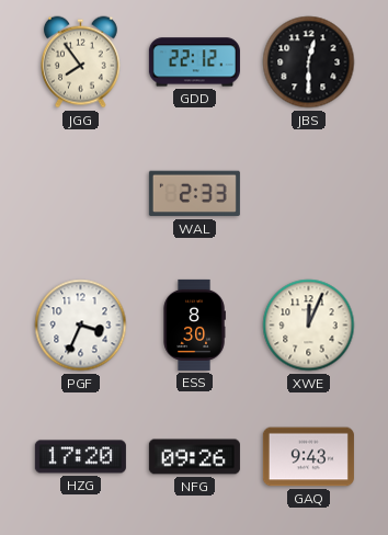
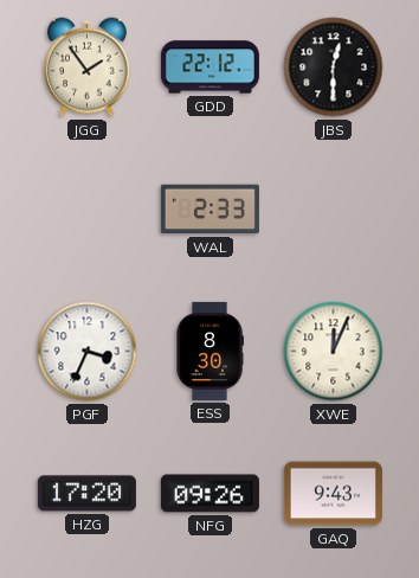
JGG: 7:54 -> 1:54
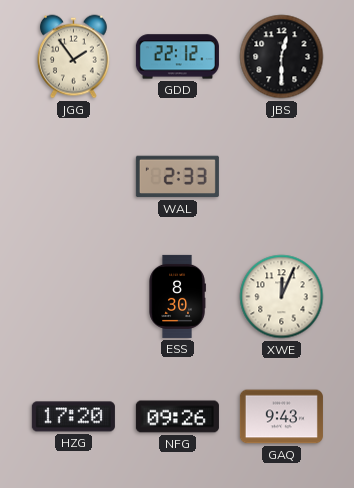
PGF: 3:34 -> none
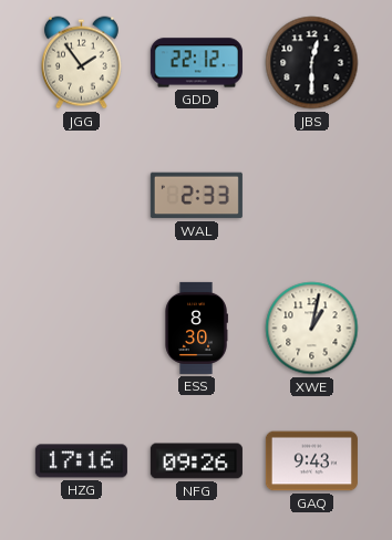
XWE: 12:04 -> 1:02
HZG: 17:20 -> 17:16
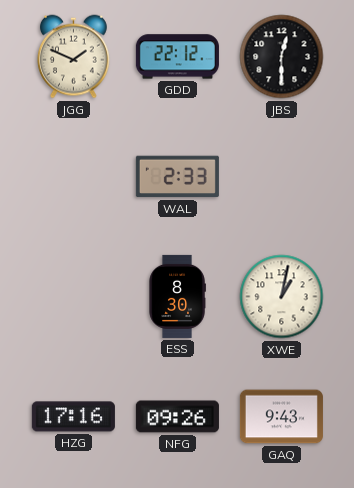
JGG: 1:54 -> 1:49
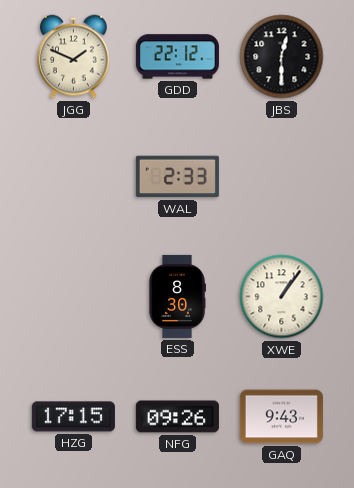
XWE: 1:02 -> 1:06
HZG: 17:16 -> 17:15
